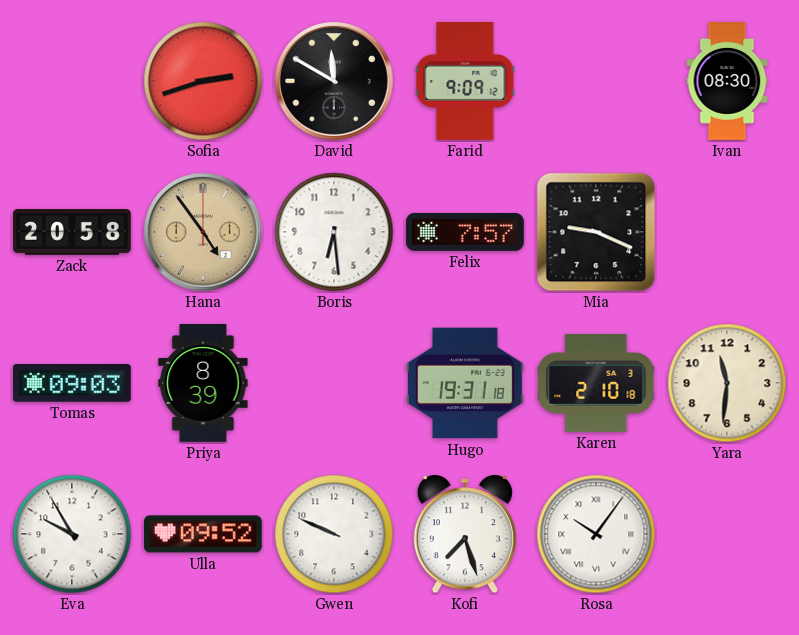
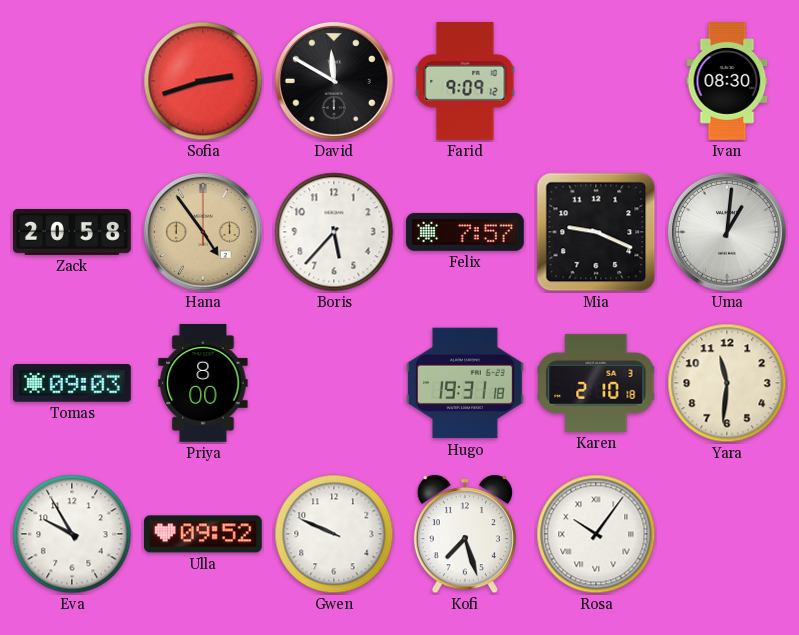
Boris: 6:29 -> 5:37
Uma: none -> 1:01
Priya: 8:39 -> 8:00
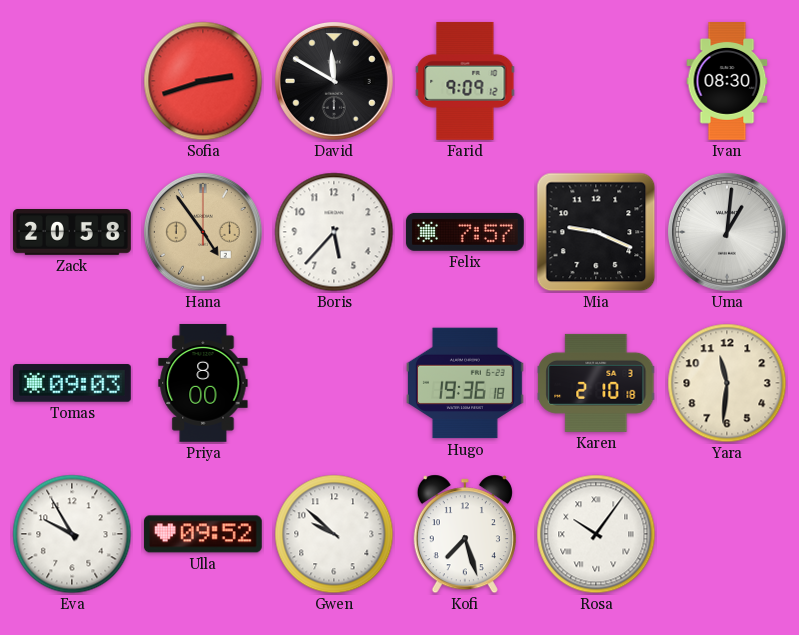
Hugo: 19:31 -> 19:36
Gwen: 9:49 -> 9:52
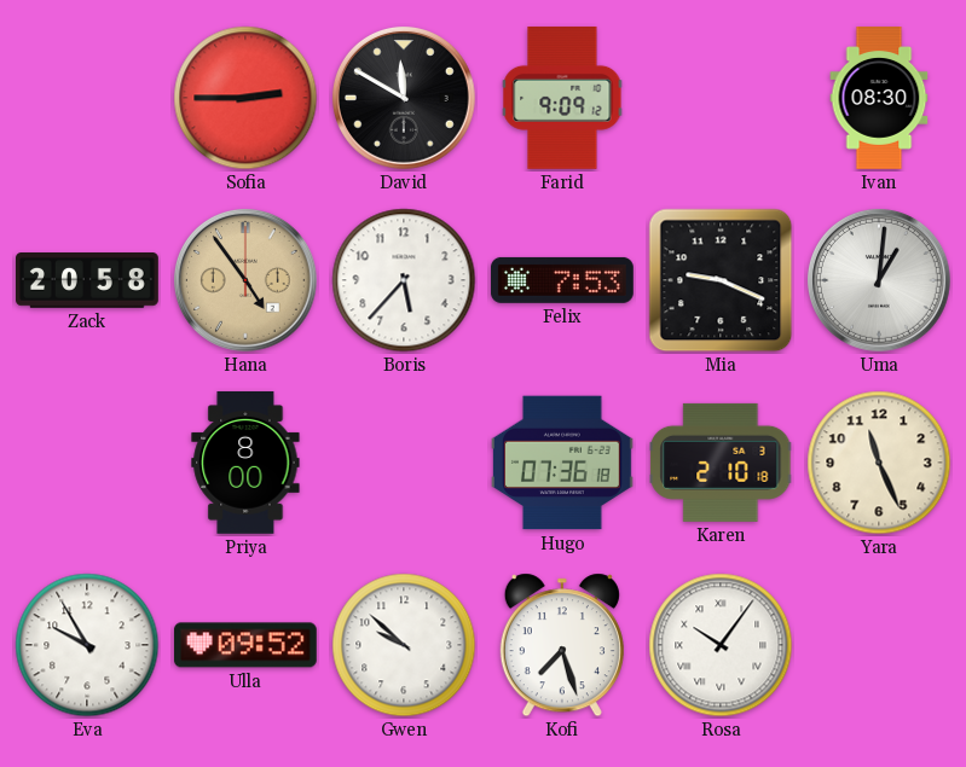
Sofia: 2:42 -> 2:45
Felix: 7:57 -> 7:53
Tomas: 09:03 -> none
Hugo: 19:36 -> 07:36
Yara: 11:31 -> 11:26
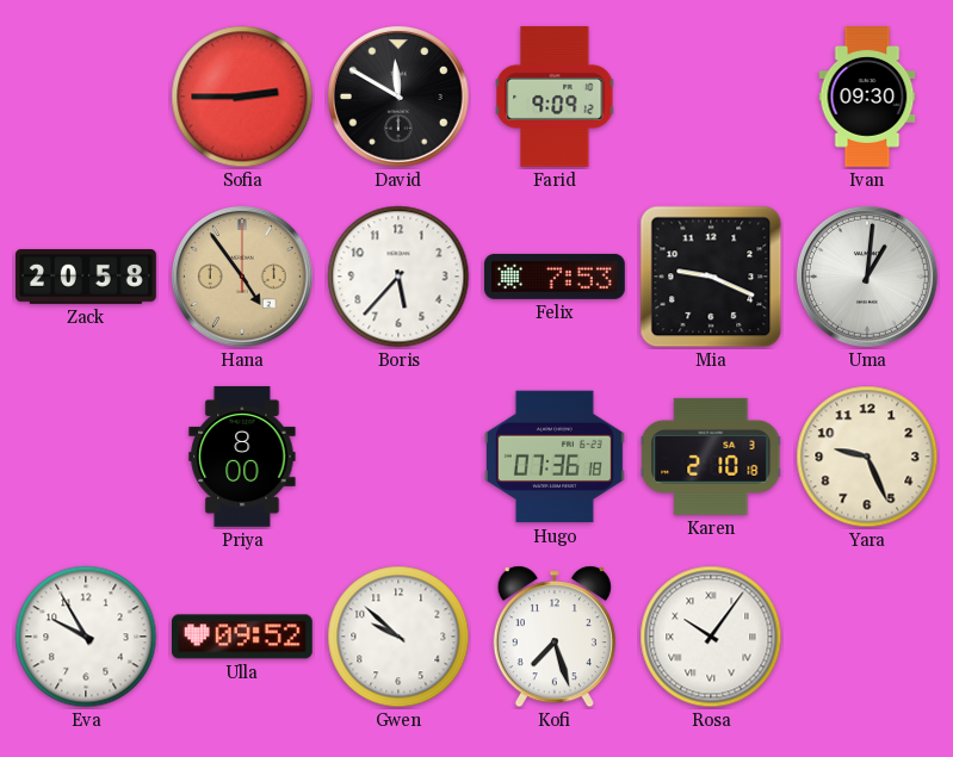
Ivan: 08:30 -> 09:30
Yara: 11:26 -> 9:26
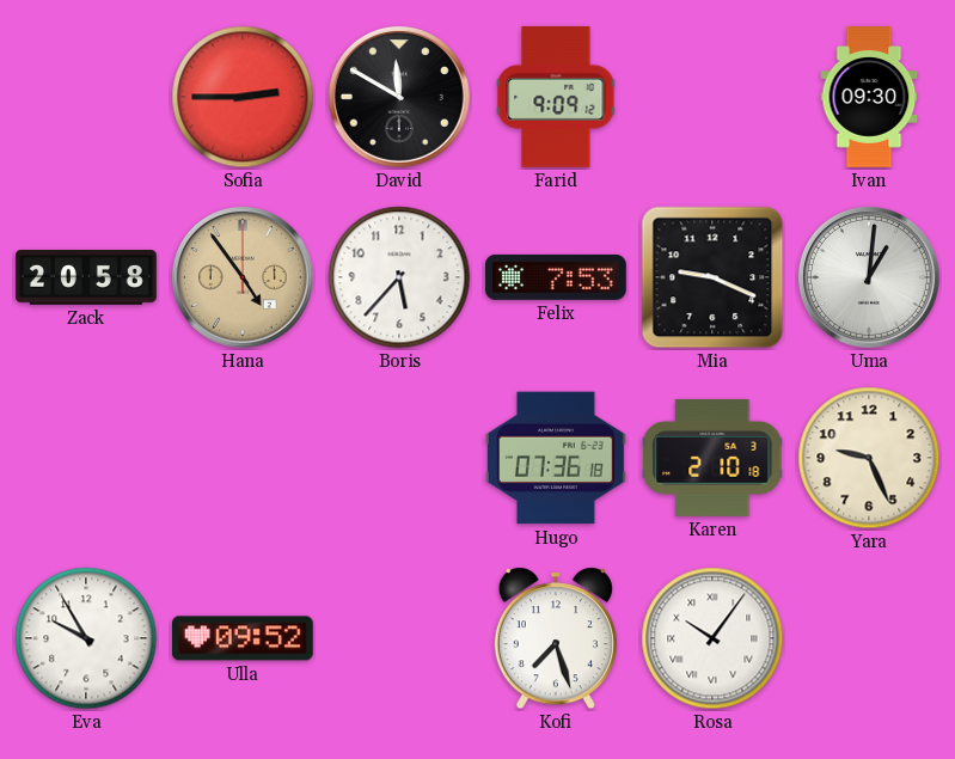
Priya: 8:00 -> none
Gwen: 9:52 -> none
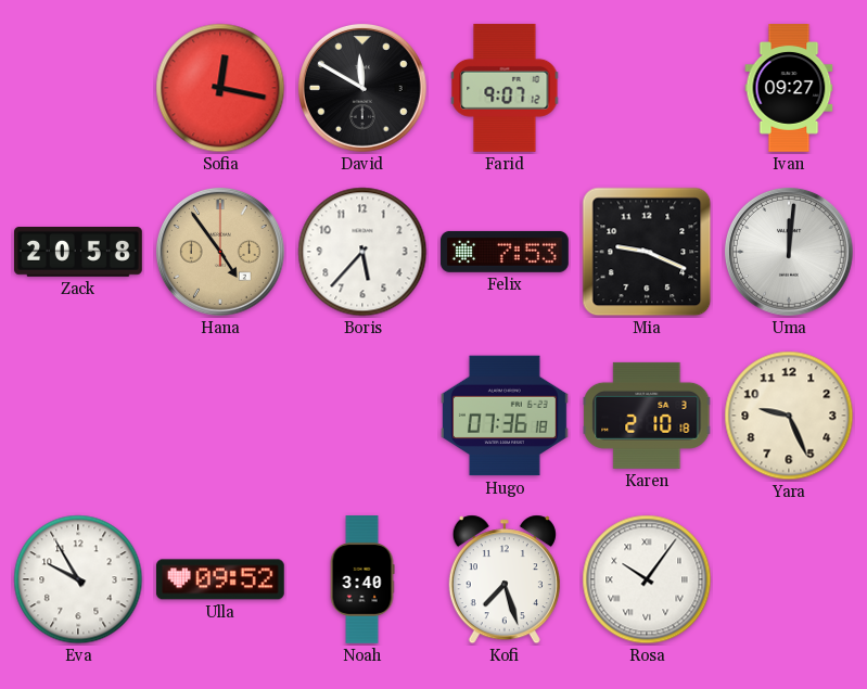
Sofia: 2:45 -> 12:17
Farid: 9:09 -> 9:07
Ivan: 09:30 -> 09:27
Uma: 1:01 -> 12:01
Noah: none -> 3:40
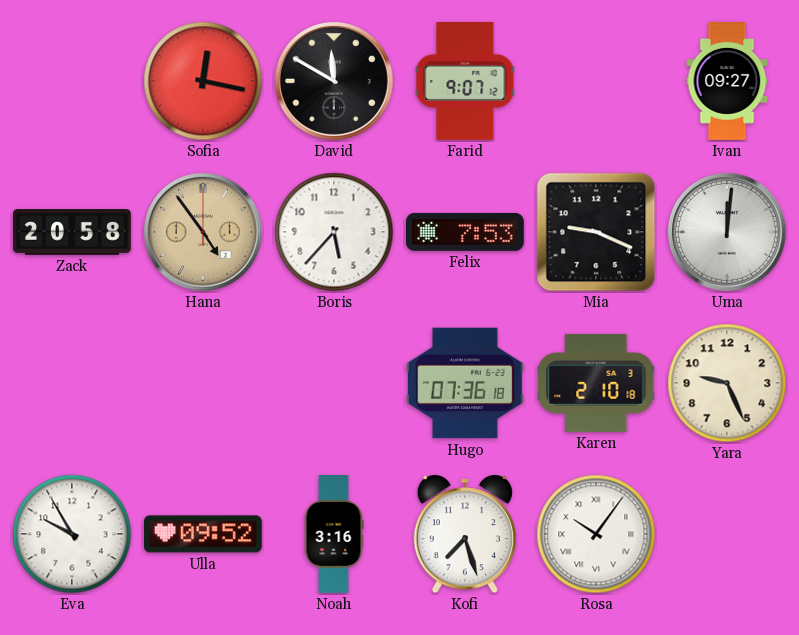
Noah: 3:40 -> 3:16
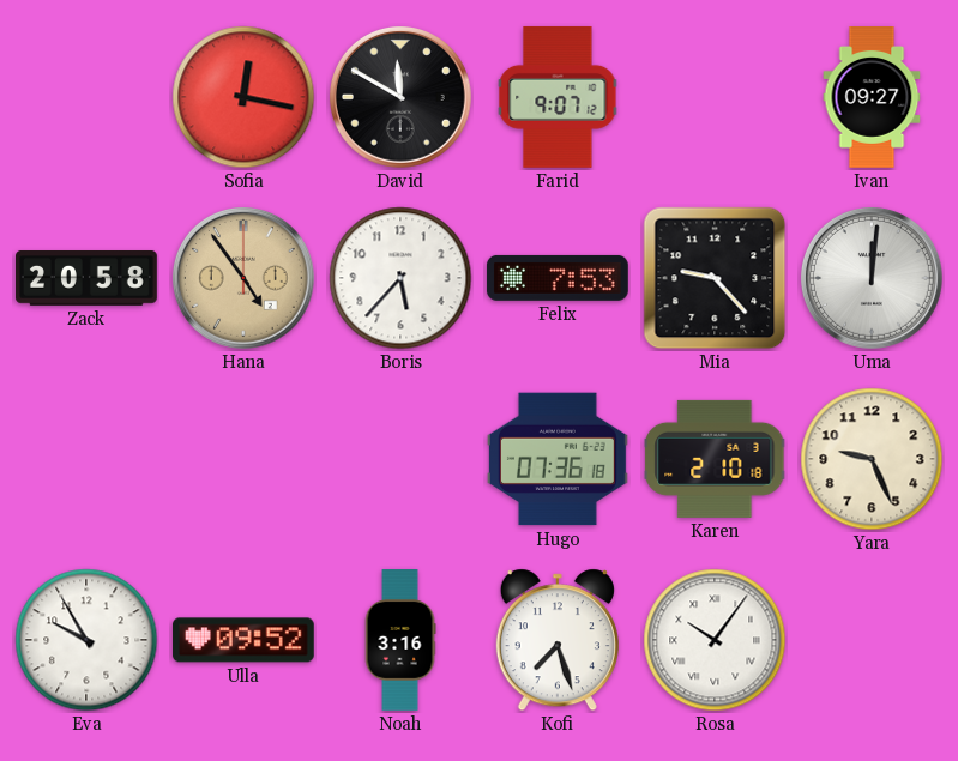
Mia: 9:19 -> 9:23
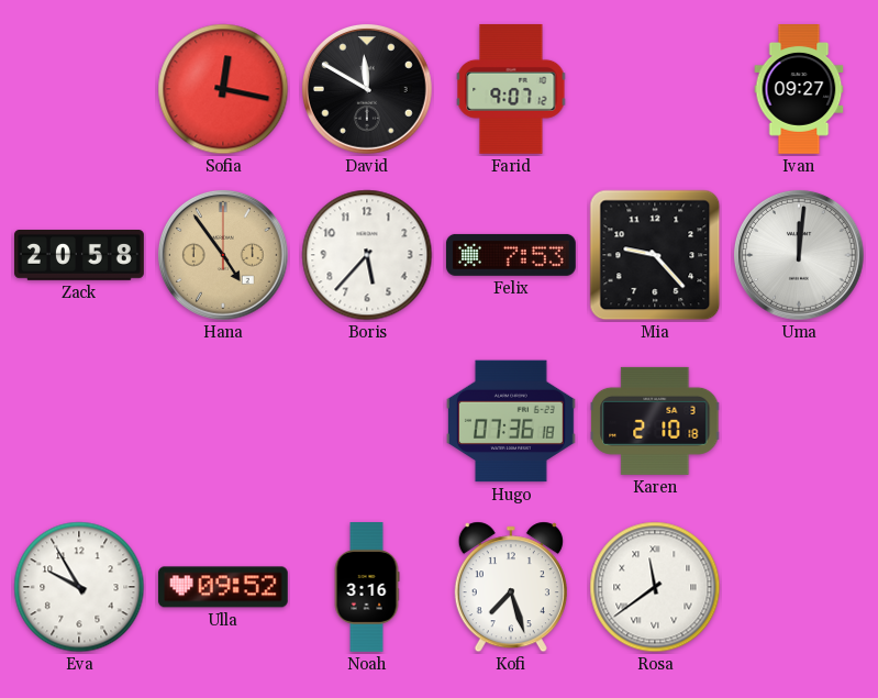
Yara: 9:26 -> none
Rosa: 10:06 -> 11:39
